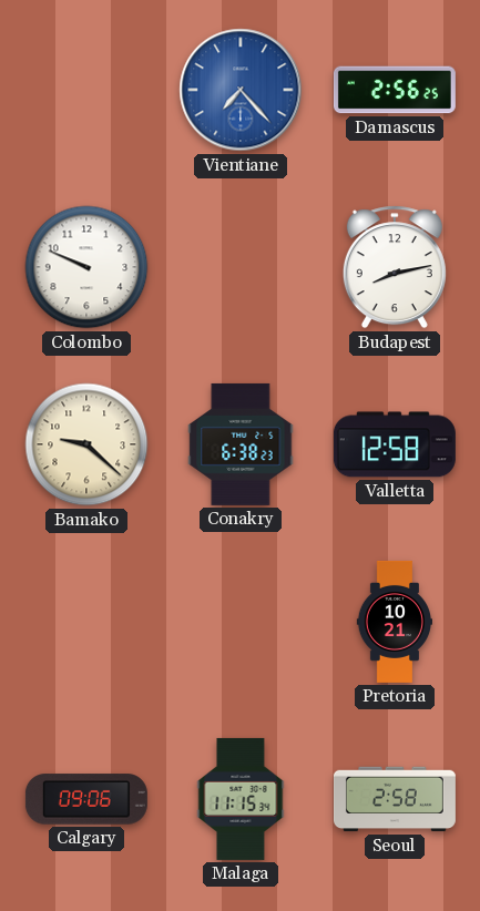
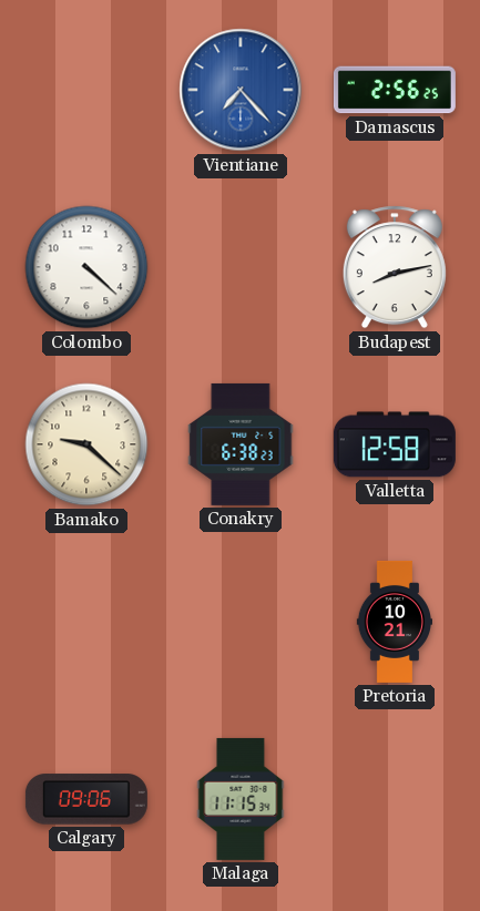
Colombo: 9:49 -> 4:22
Seoul: 2:58 -> none
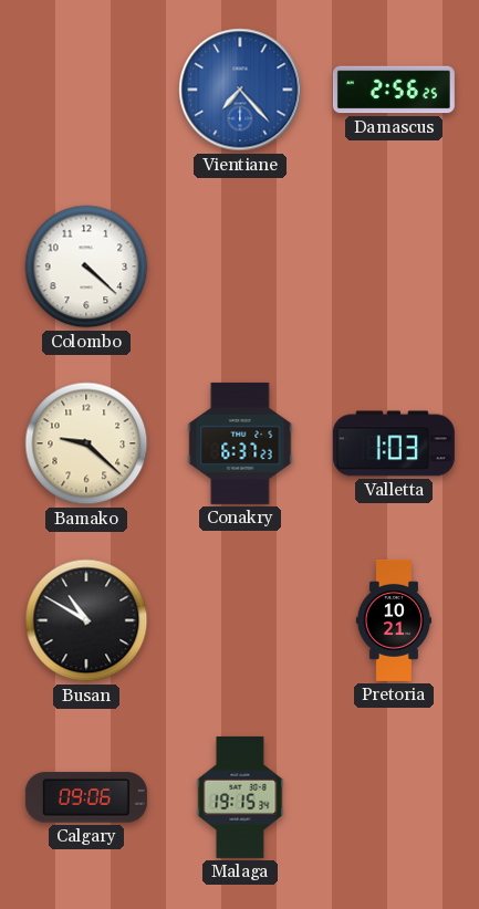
Budapest: 8:13 -> none
Conakry: 6:38 -> 6:37
Valletta: 12:58 -> 1:03
Busan: none -> 10:50
Malaga: 11:15 -> 19:15
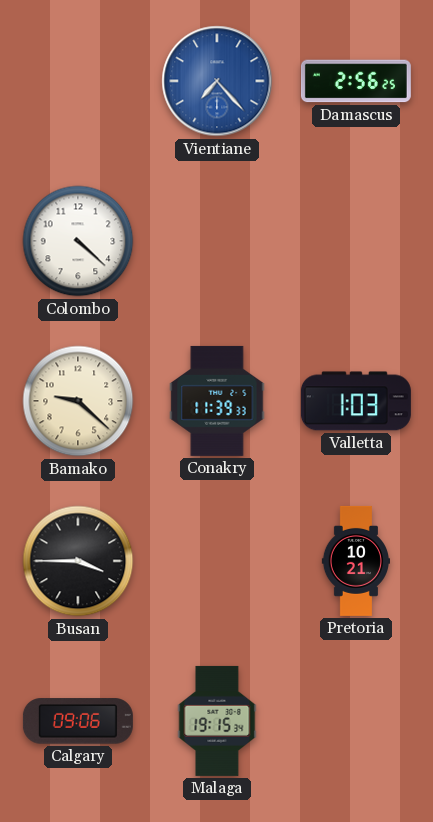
Conakry: 6:37 -> 11:39
Busan: 10:50 -> 3:45
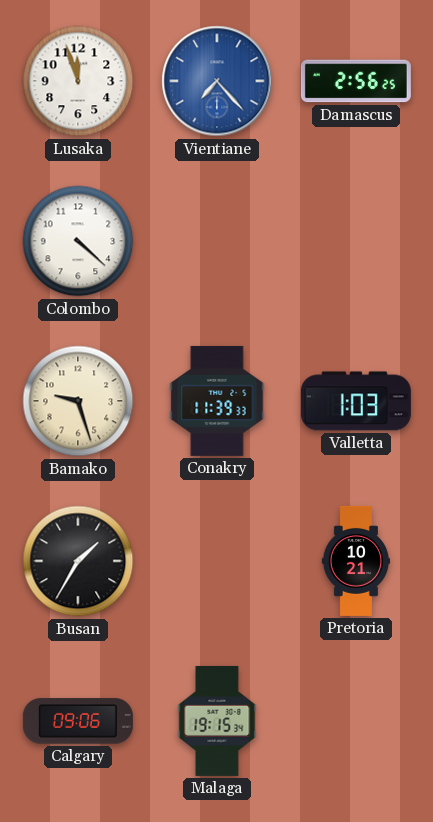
Lusaka: none -> 11:57
Bamako: 9:22 -> 9:27
Busan: 3:45 -> 1:35
